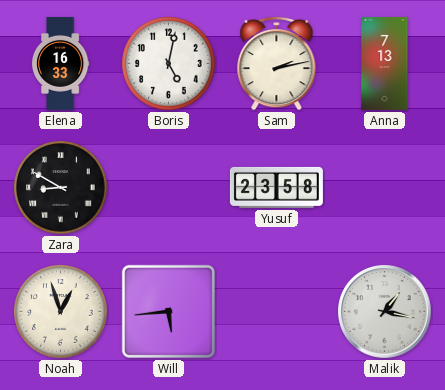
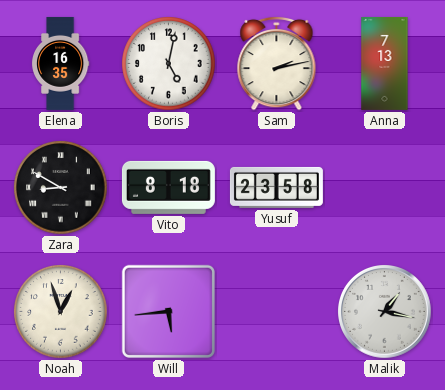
Elena: 16:33 -> 16:35
Vito: none -> 8:18
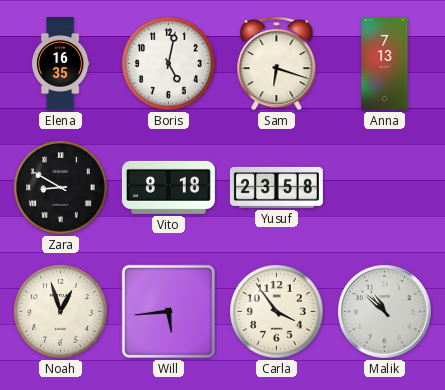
Sam: 2:13 -> 6:18
Carla: none -> 3:54
Malik: 1:17 -> 10:52
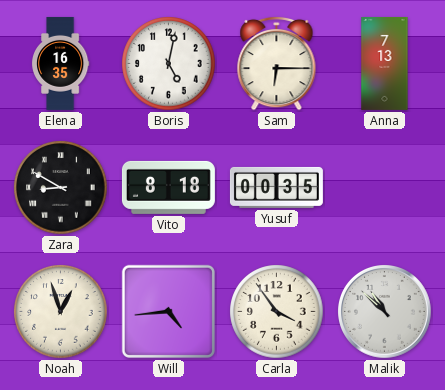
Sam: 6:18 -> 6:15
Yusuf: 23:58 -> 00:35
Will: 5:44 -> 4:44
